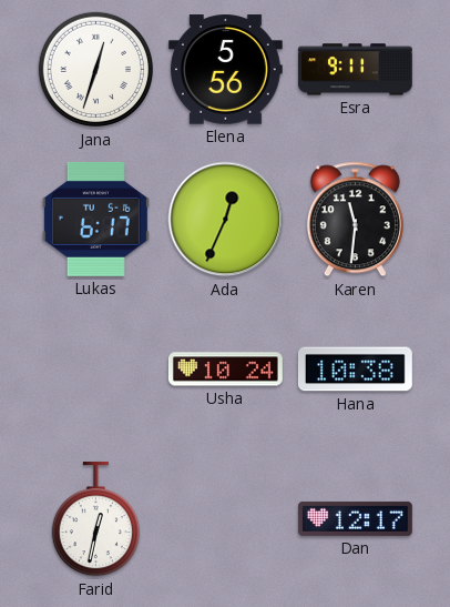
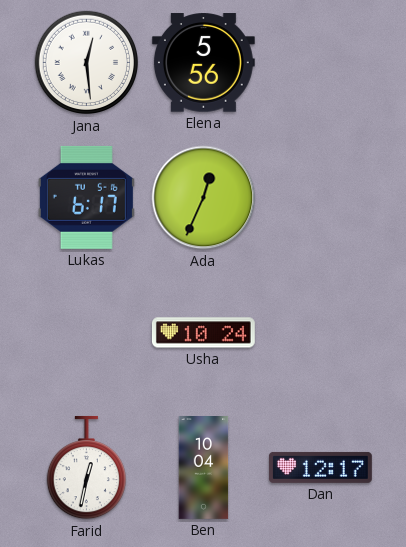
Jana: 12:33 -> 12:29
Esra: 9:11 -> none
Karen: 11:31 -> none
Hana: 10:38 -> none
Ben: none -> 10:04
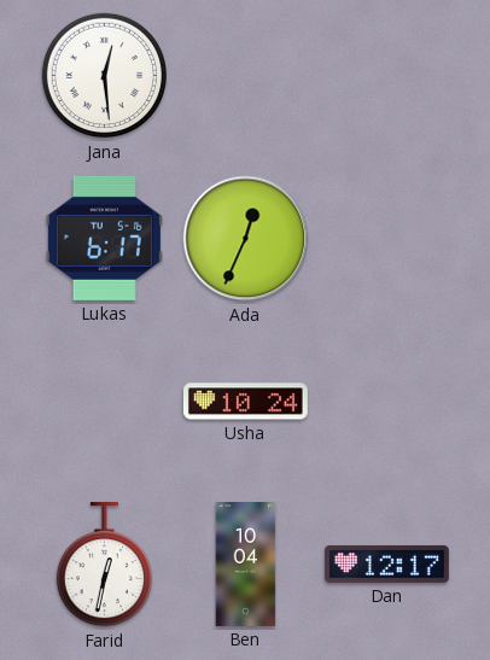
Elena: 5:56 -> none
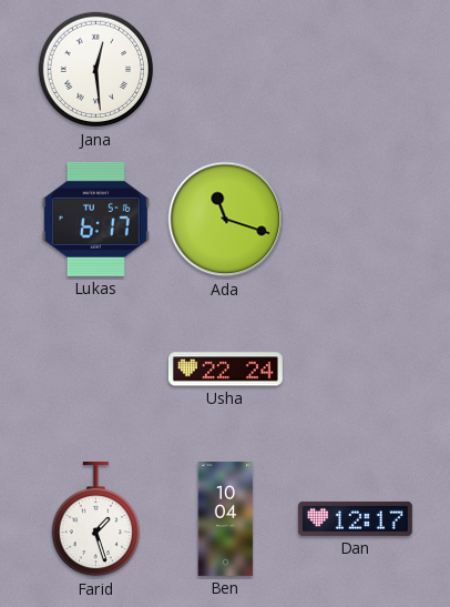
Ada: 12:34 -> 11:18
Usha: 10:24 -> 22:24
Farid: 12:32 -> 1:27
